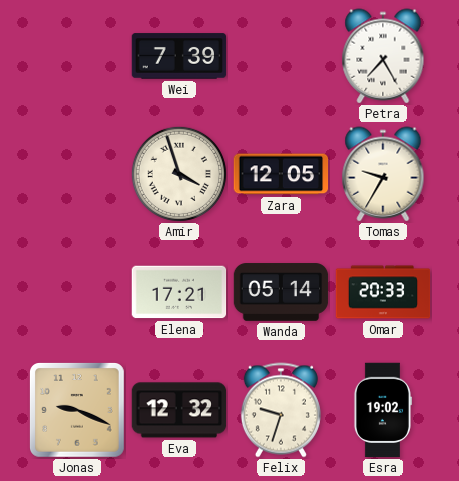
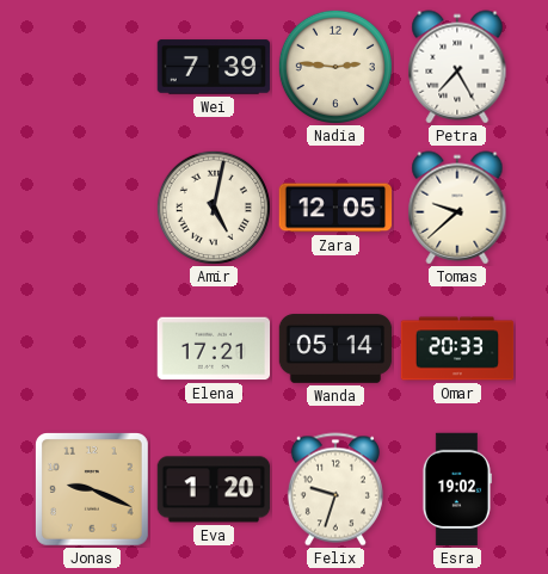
Nadia: none -> 2:46
Amir: 3:57 -> 5:02
Tomas: 9:35 -> 9:38
Eva: 12:32 -> 1:20
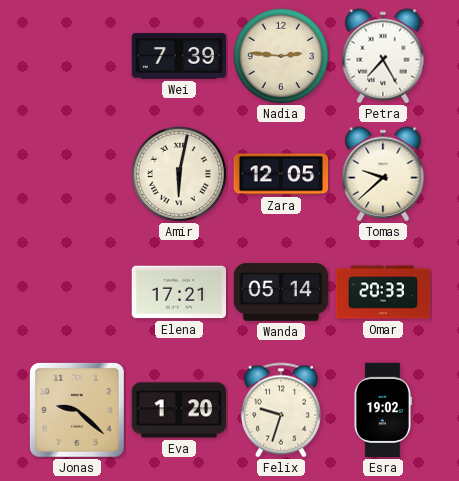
Amir: 5:02 -> 6:02
Jonas: 9:19 -> 9:22
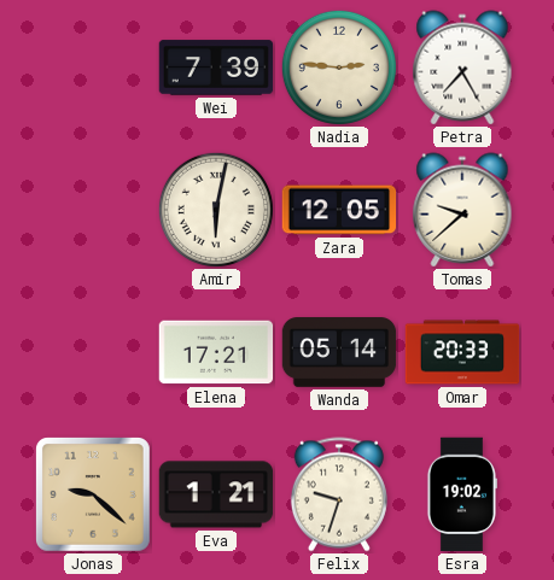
Eva: 1:20 -> 1:21
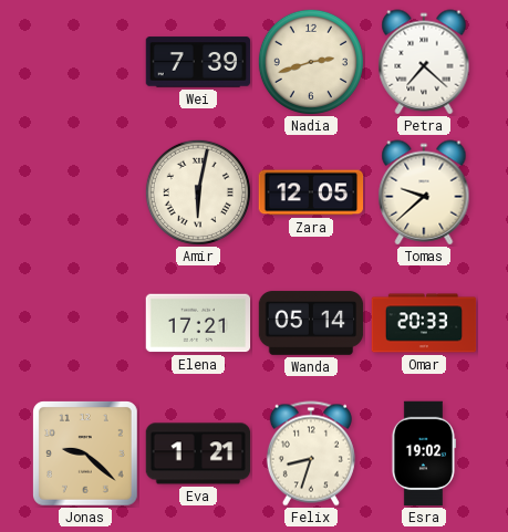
Nadia: 2:46 -> 2:42
Petra: 7:25 -> 7:22
Felix: 9:33 -> 8:33
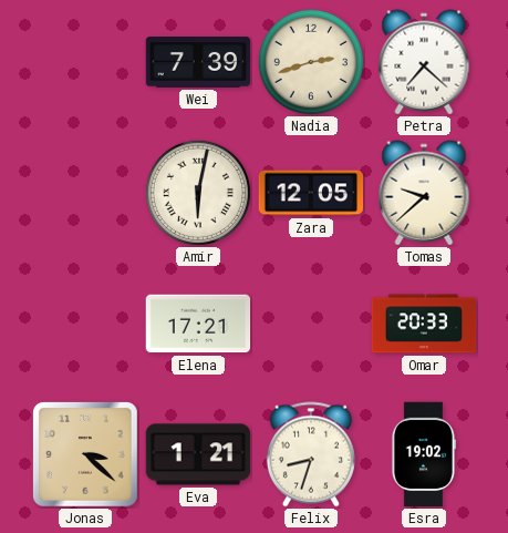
Wanda: 05:14 -> none
Jonas: 9:22 -> 3:22
